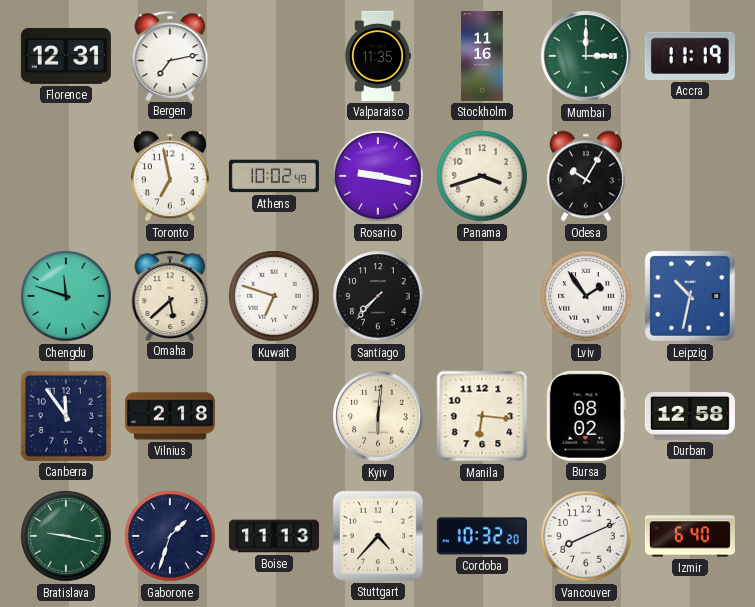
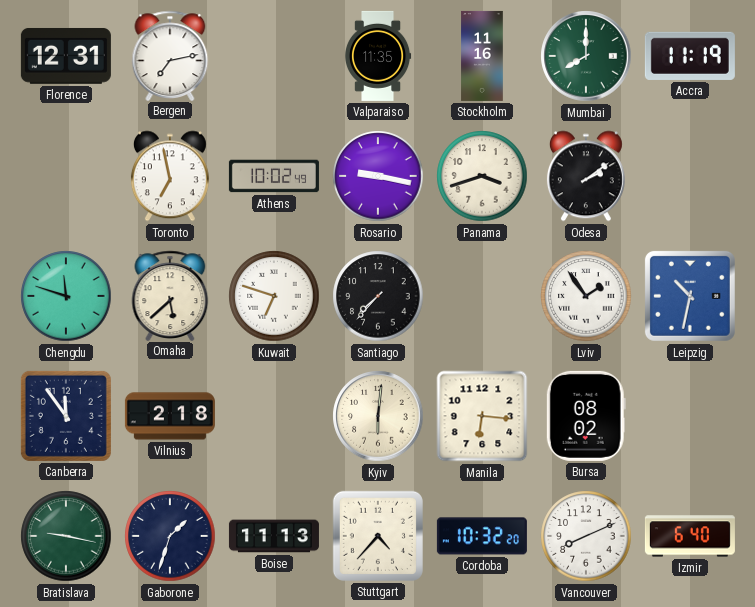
Mumbai: 3:00 -> 8:00
Odesa: 10:05 -> 2:09
Durban: 12:58 -> none
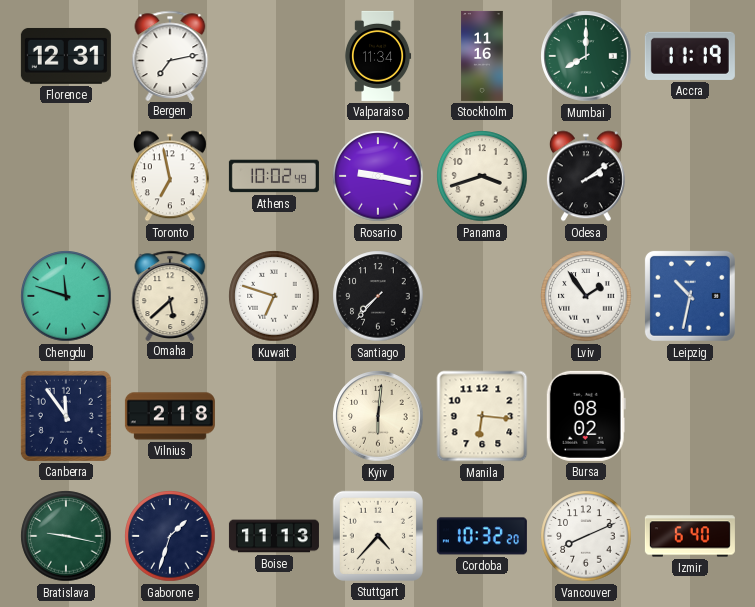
Valparaiso: 11:35 -> 11:34
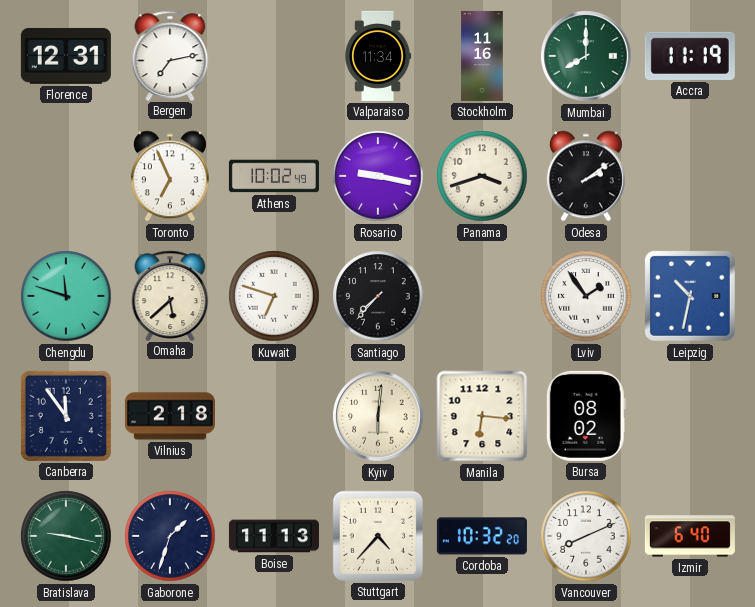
Toronto: 6:58 -> 6:56
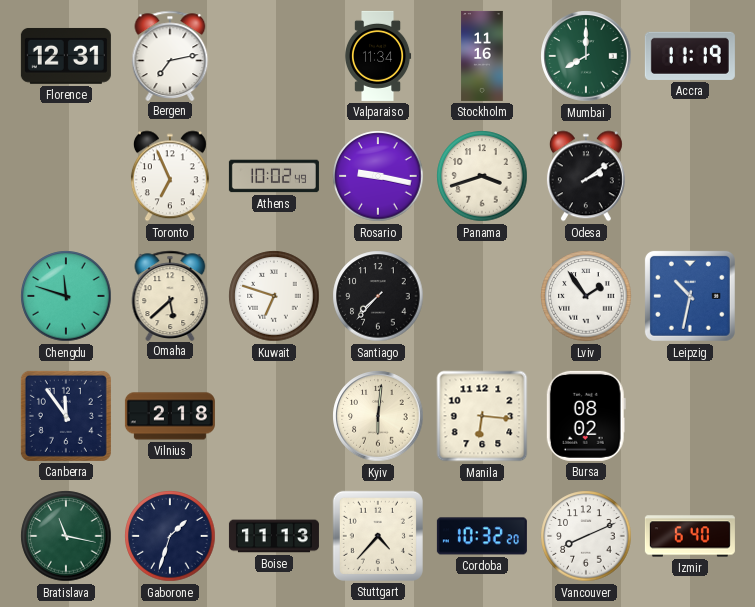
Bratislava: 9:17 -> 11:17
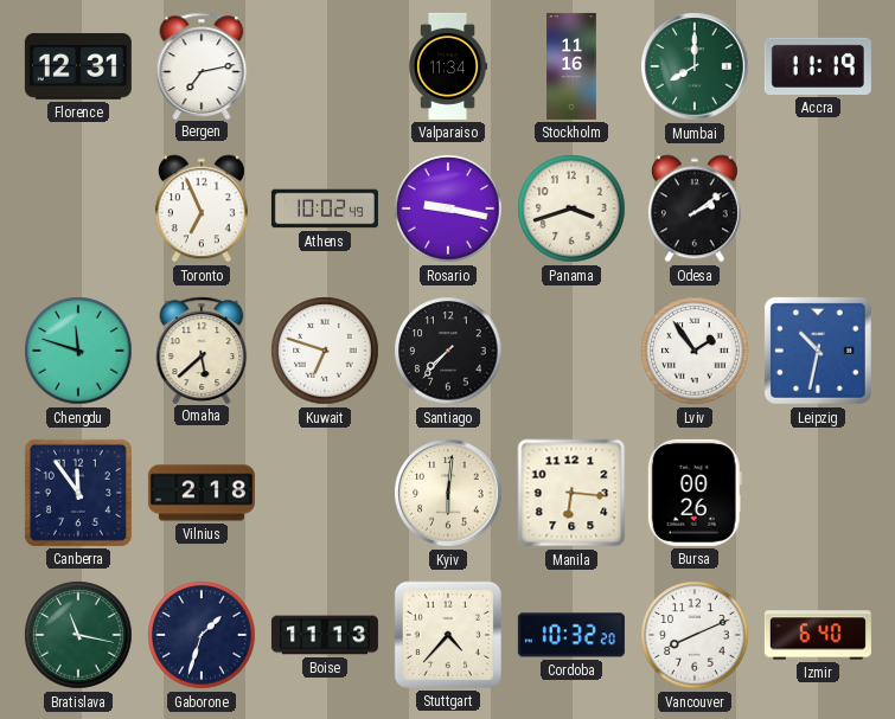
Bursa: 08:02 -> 00:26
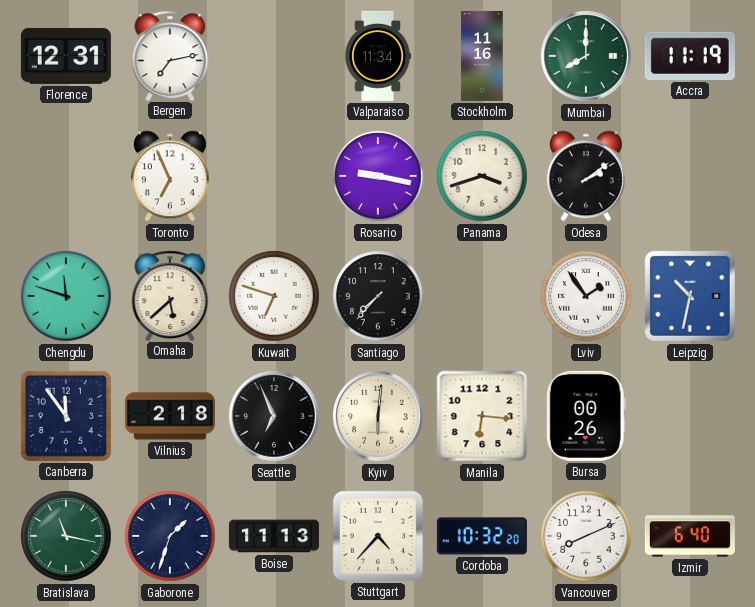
Athens: 10:02 -> none
Seattle: none -> 6:56
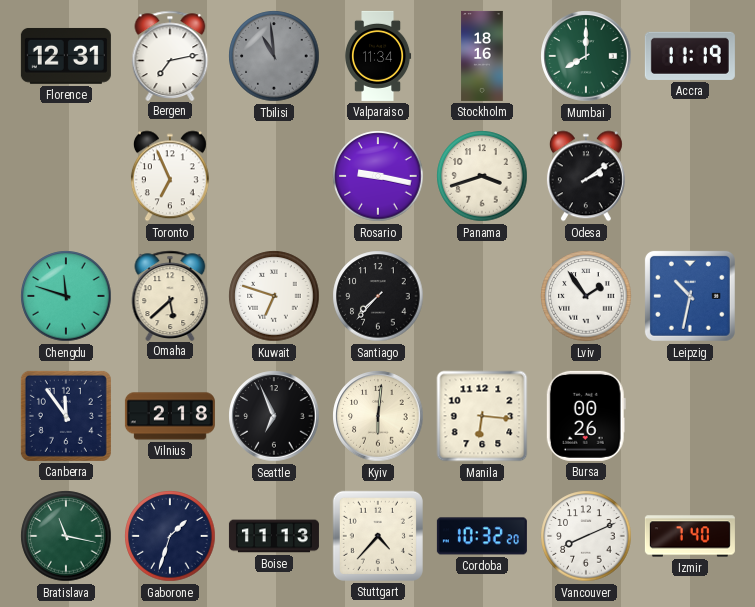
Tbilisi: none -> 10:59
Stockholm: 11:16 -> 18:16
Izmir: 6:40 -> 7:40
